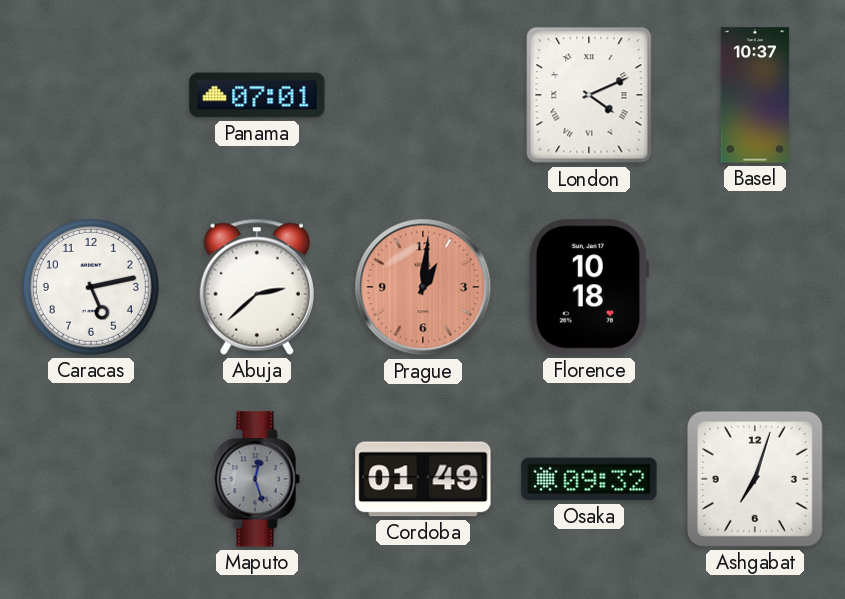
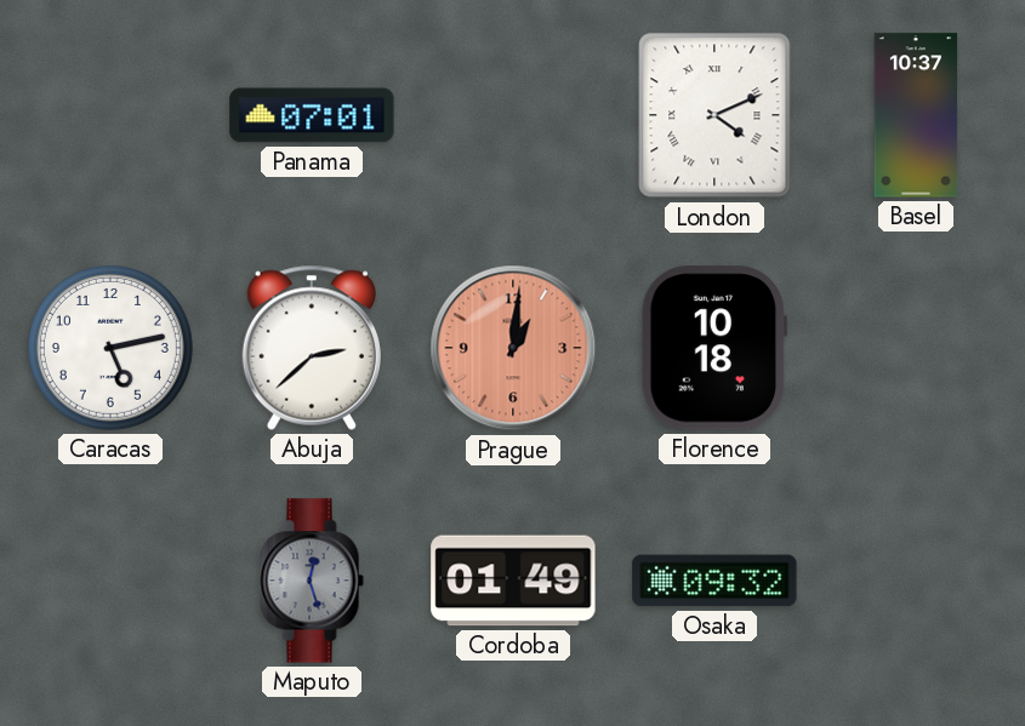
Ashgabat: 7:03 -> none
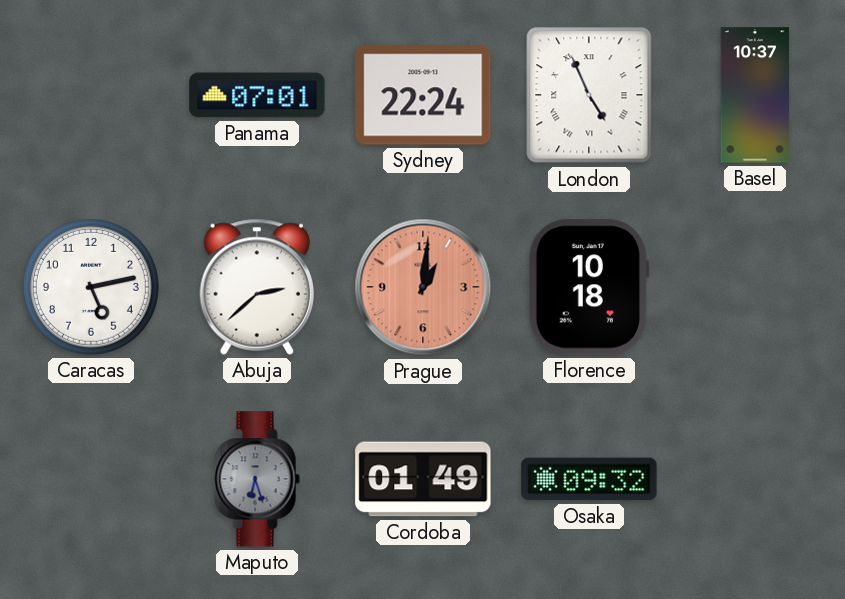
Sydney: none -> 22:24
London: 4:11 -> 4:56
Maputo: 12:27 -> 6:27
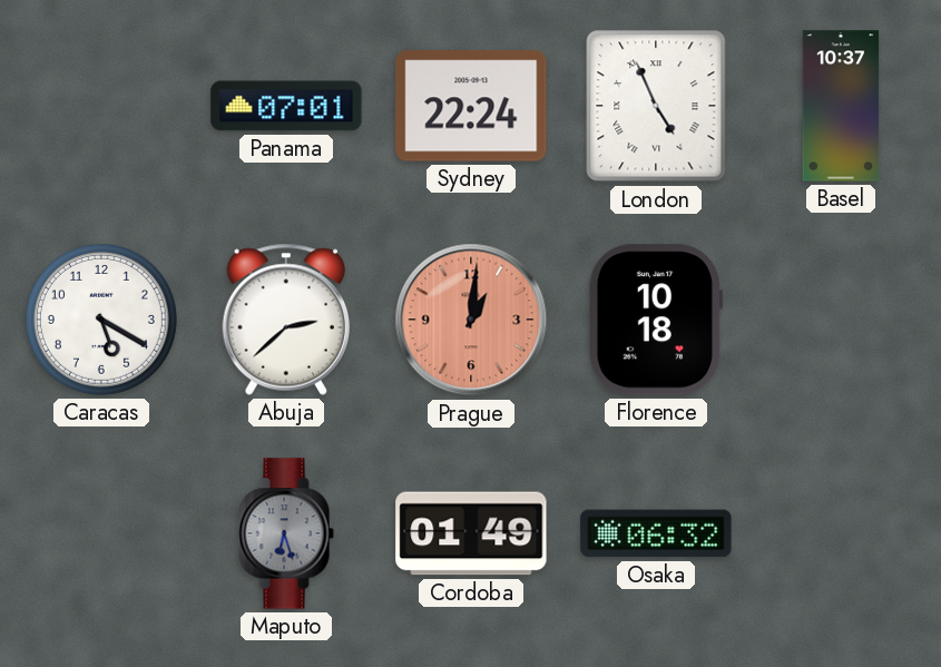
Caracas: 5:13 -> 5:20
Osaka: 09:32 -> 06:32
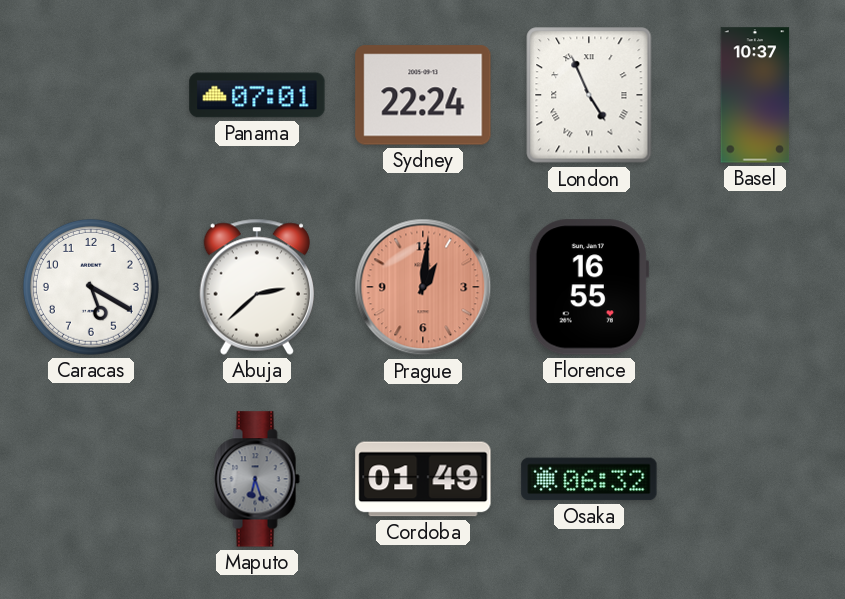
Florence: 10:18 -> 16:55
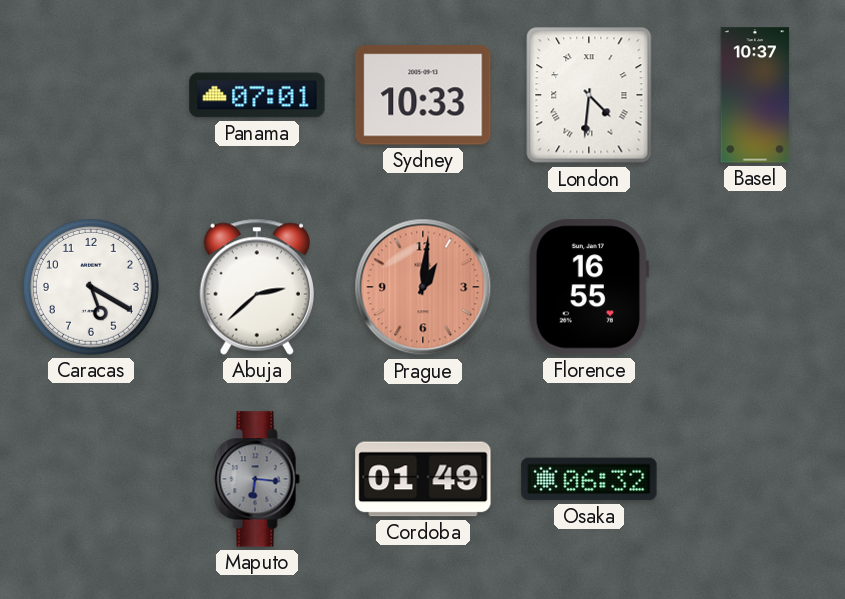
Sydney: 22:24 -> 10:33
London: 4:56 -> 4:31
Maputo: 6:27 -> 6:16
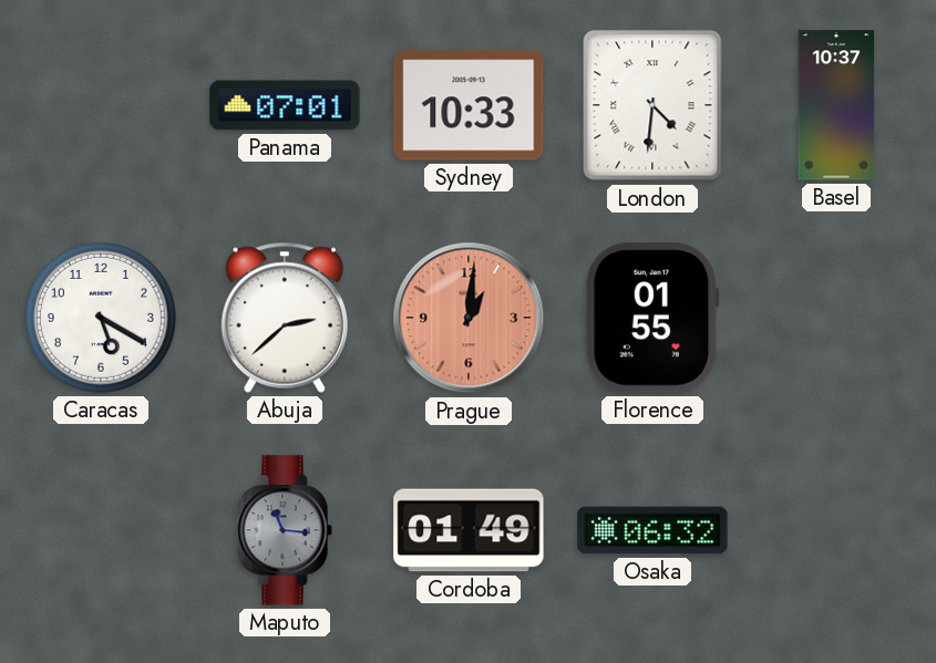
Florence: 16:55 -> 01:55
Maputo: 6:16 -> 11:16
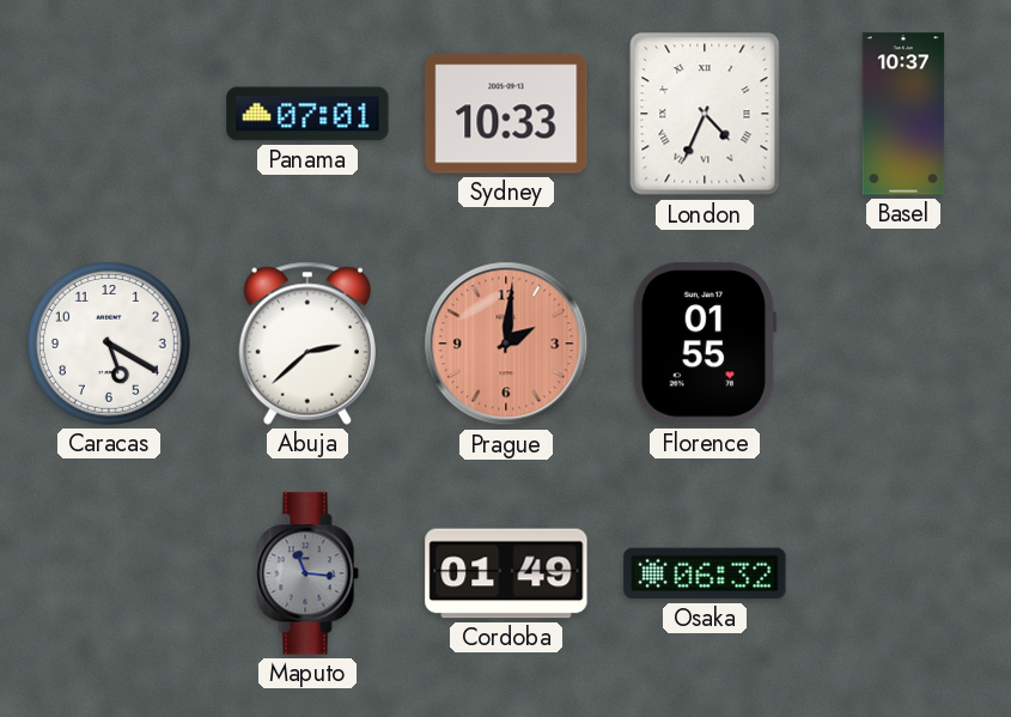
London: 4:31 -> 4:34
Prague: 1:01 -> 2:01
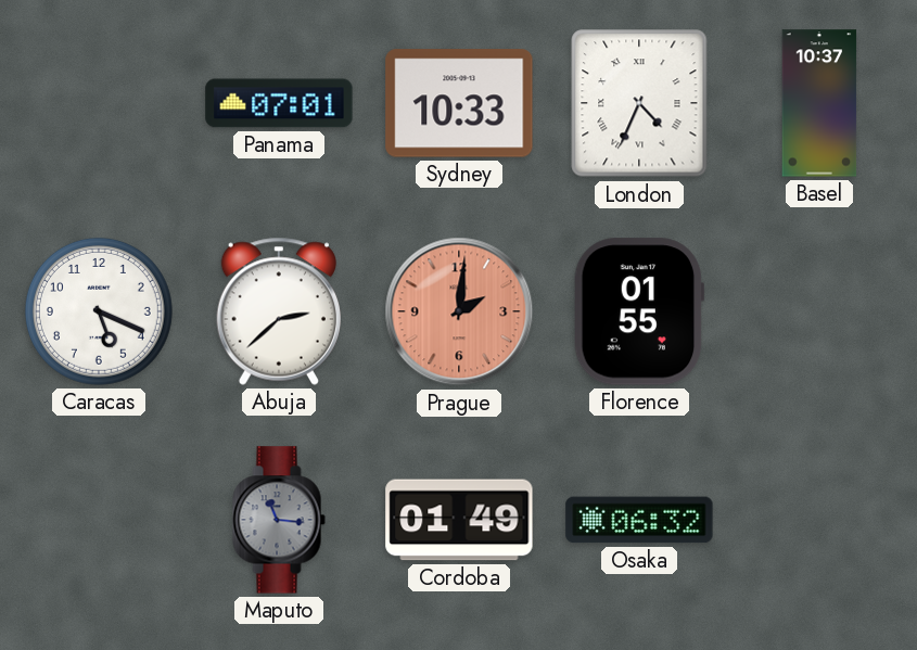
Caracas: 5:20 -> 5:19
